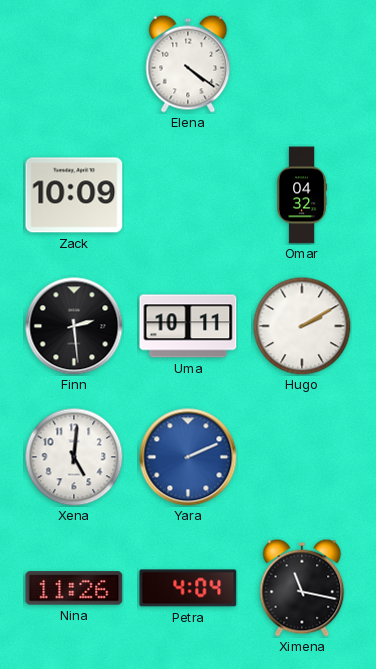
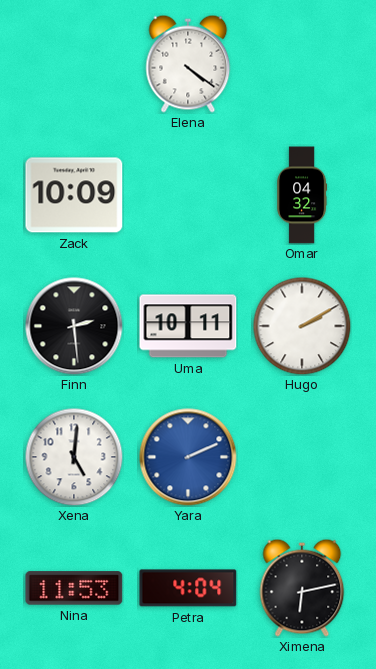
Nina: 11:26 -> 11:53
Ximena: 11:17 -> 6:13
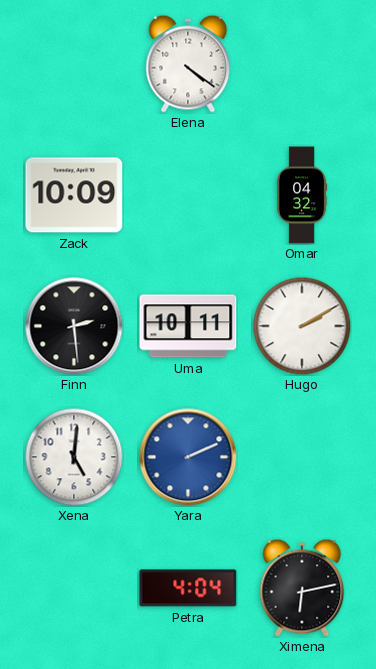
Nina: 11:53 -> none
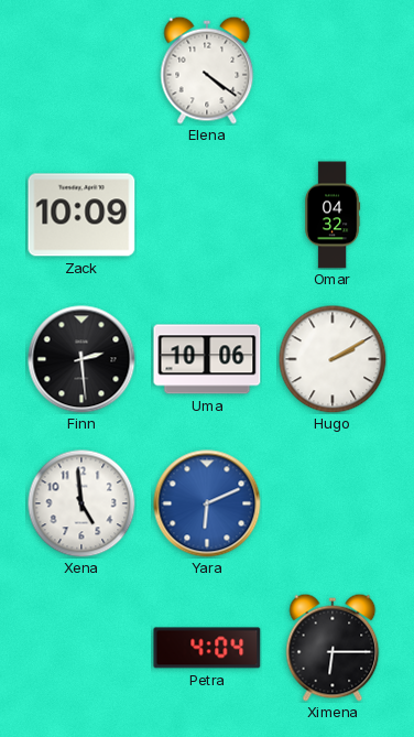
Uma: 10:11 -> 10:06
Xena: 5:01 -> 4:59
Yara: 2:11 -> 6:11
Ximena: 6:13 -> 6:15
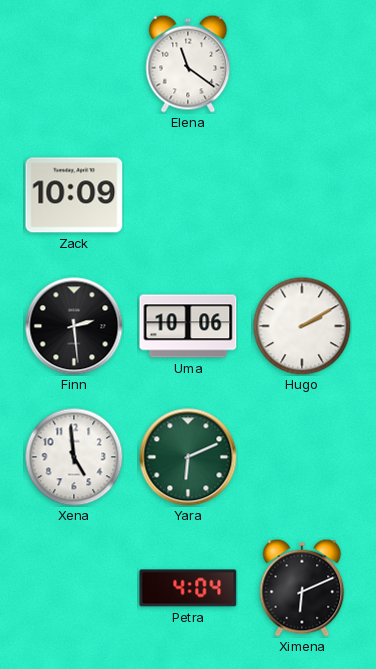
Elena: 4:21 -> 11:21
Omar: 04:32 -> none
Yara dial: blue -> green
Ximena: 6:15 -> 6:11
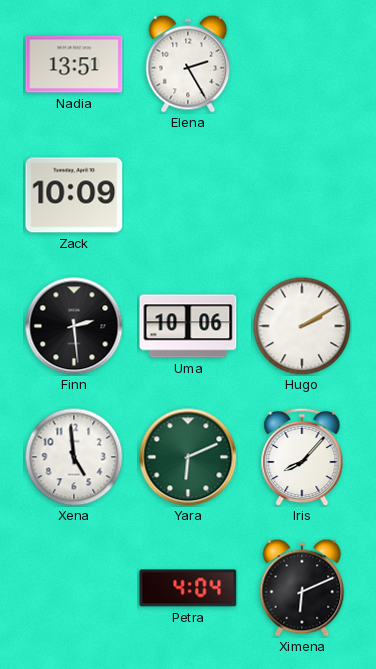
Nadia: none -> 13:51
Elena: 11:21 -> 2:25
Iris: none -> 8:07
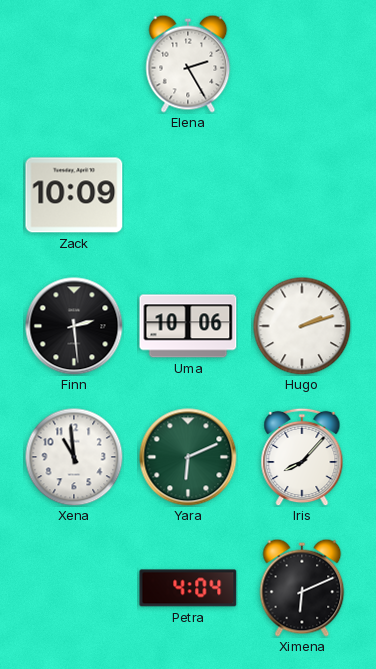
Nadia: 13:51 -> none
Hugo: 2:10 -> 2:12
Xena: 4:59 -> 10:59
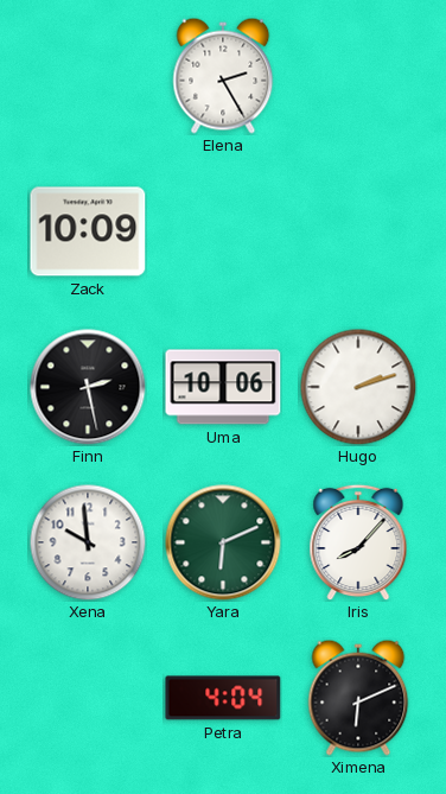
Finn: 2:29 -> 2:28
Xena: 10:59 -> 9:59
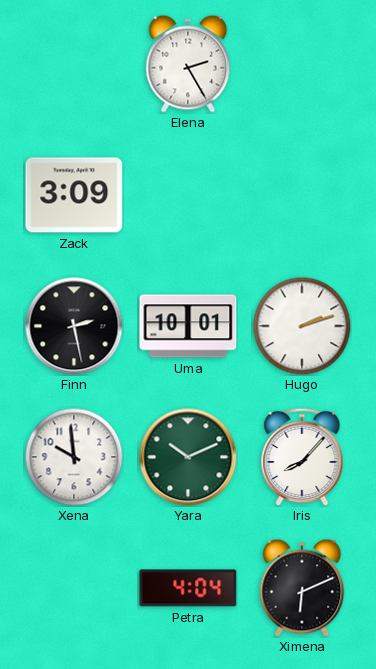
Zack: 10:09 -> 3:09
Uma: 10:06 -> 10:01
Yara: 6:11 -> 10:11
